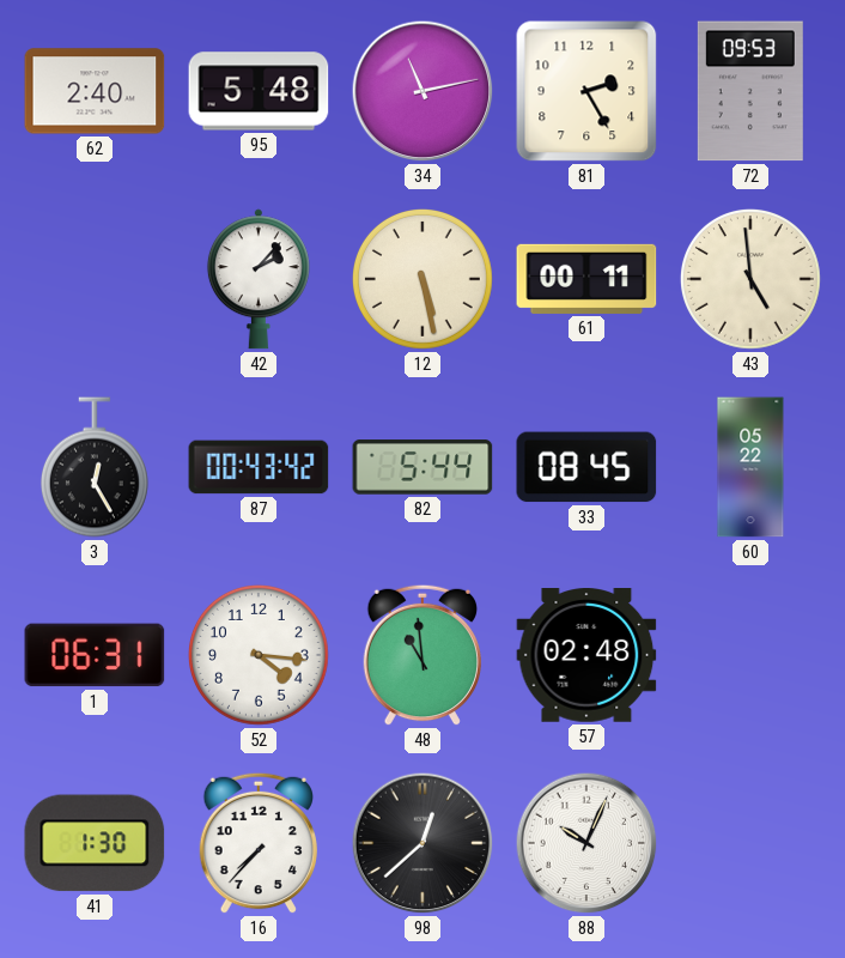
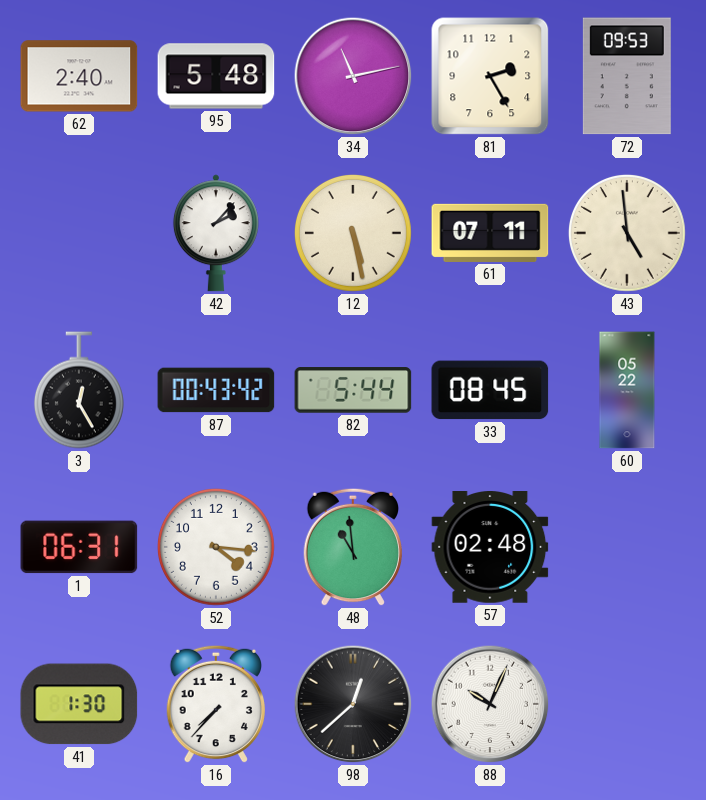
61: 00:11 -> 07:11
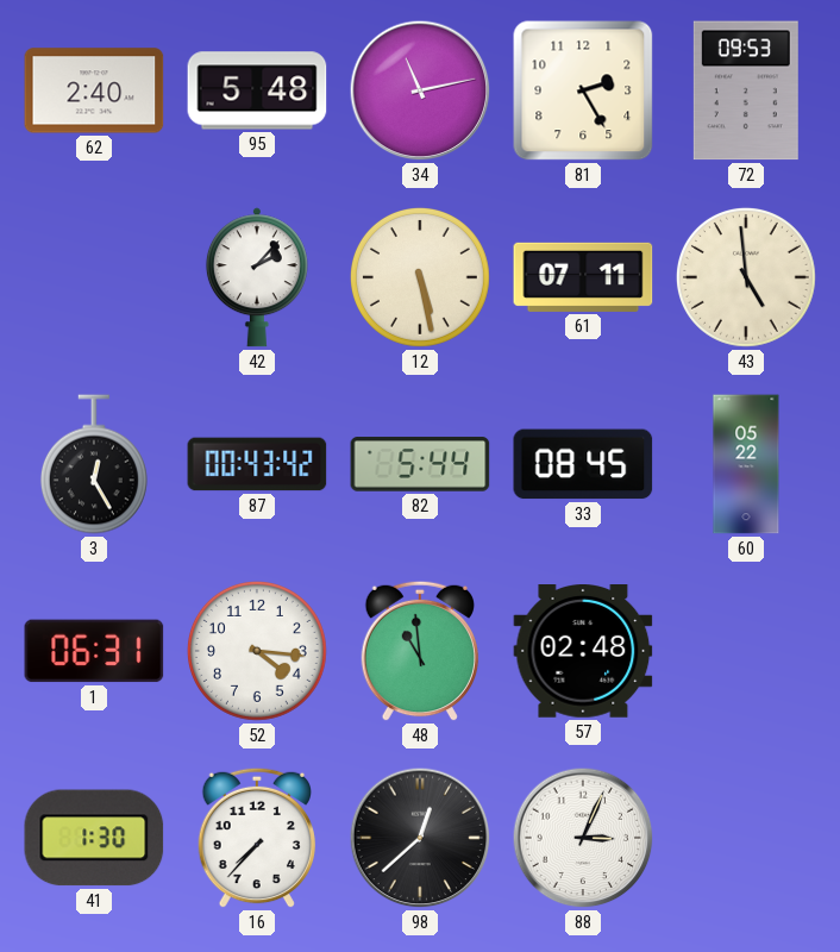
88: 10:04 -> 3:04
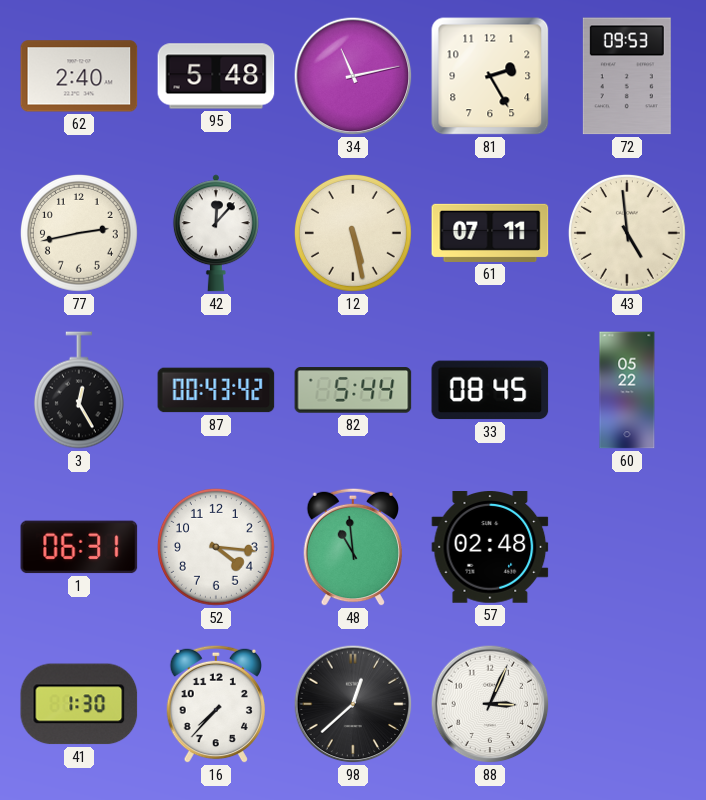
77: none -> 2:43
42: 2:07 -> 12:07
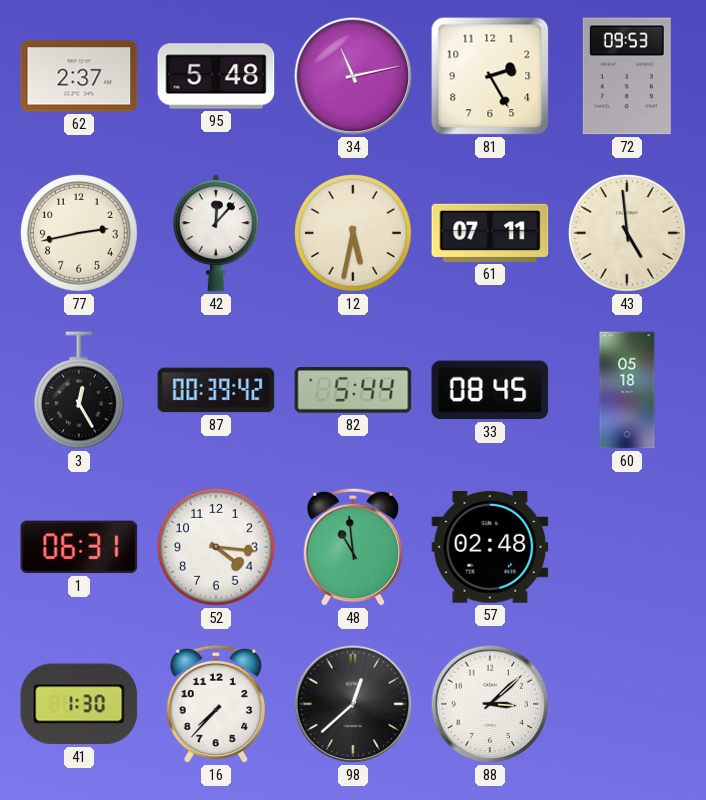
62: 2:40 -> 2:37
12: 5:28 -> 5:32
87: 00:43 -> 00:39
60: 05:22 -> 05:18
88: 3:04 -> 3:08
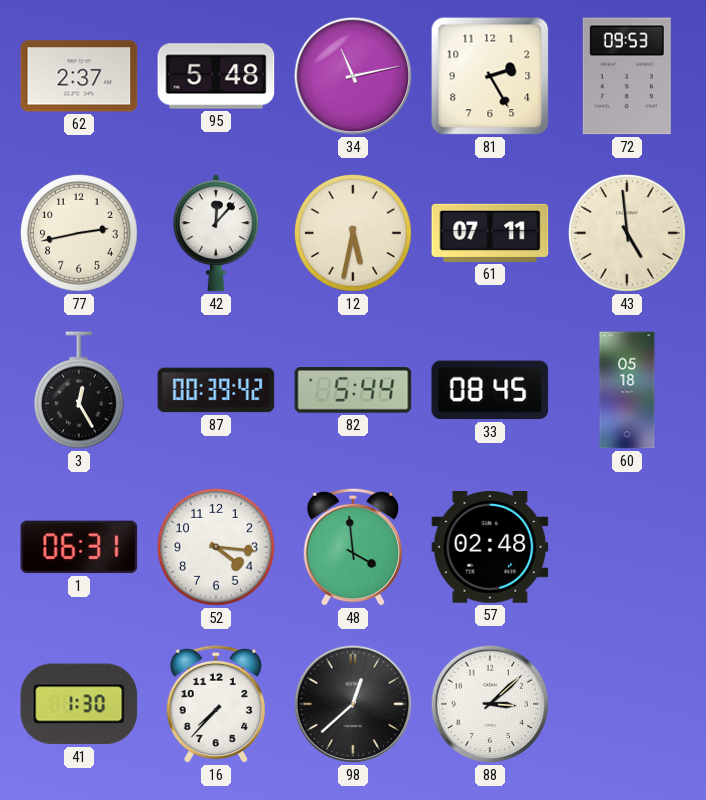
48: 10:59 -> 3:59
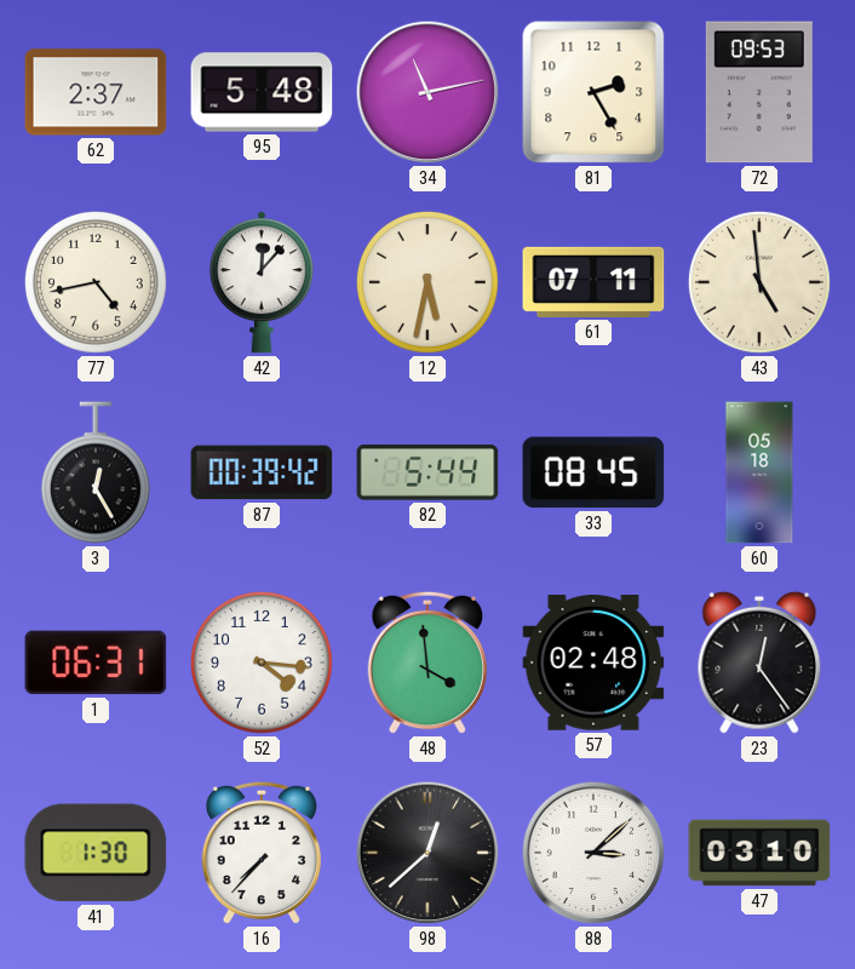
77: 2:43 -> 4:43
23: none -> 12:24
47: none -> 03:10
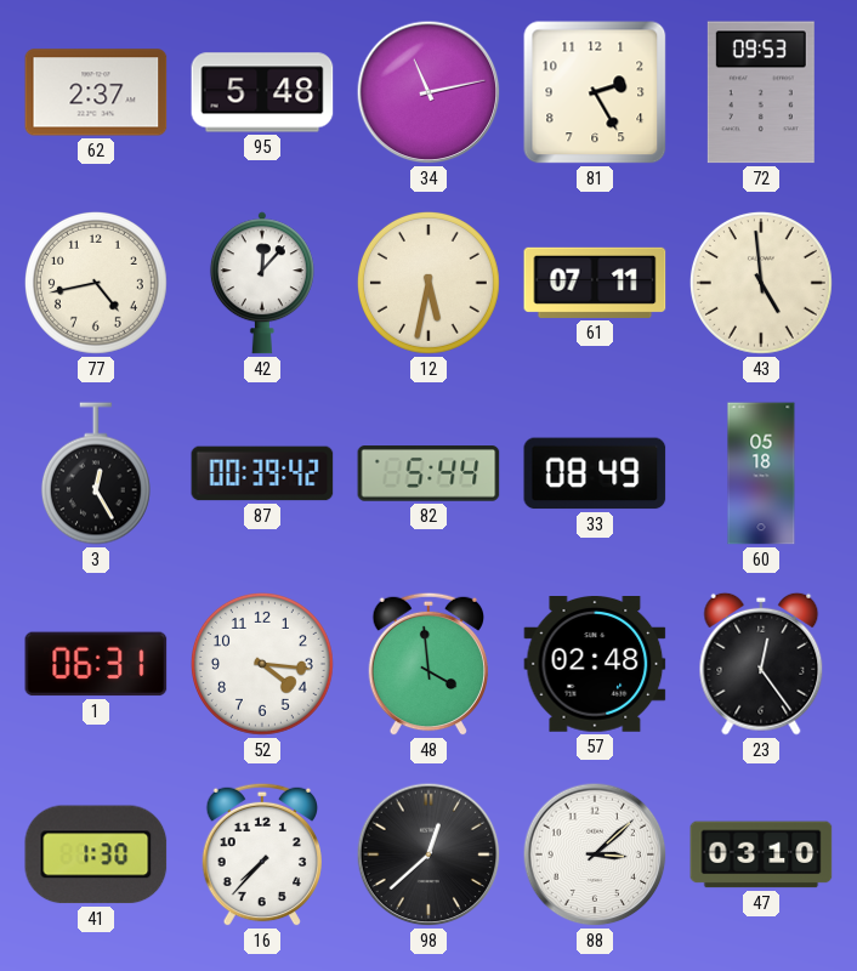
33: 08:45 -> 08:49
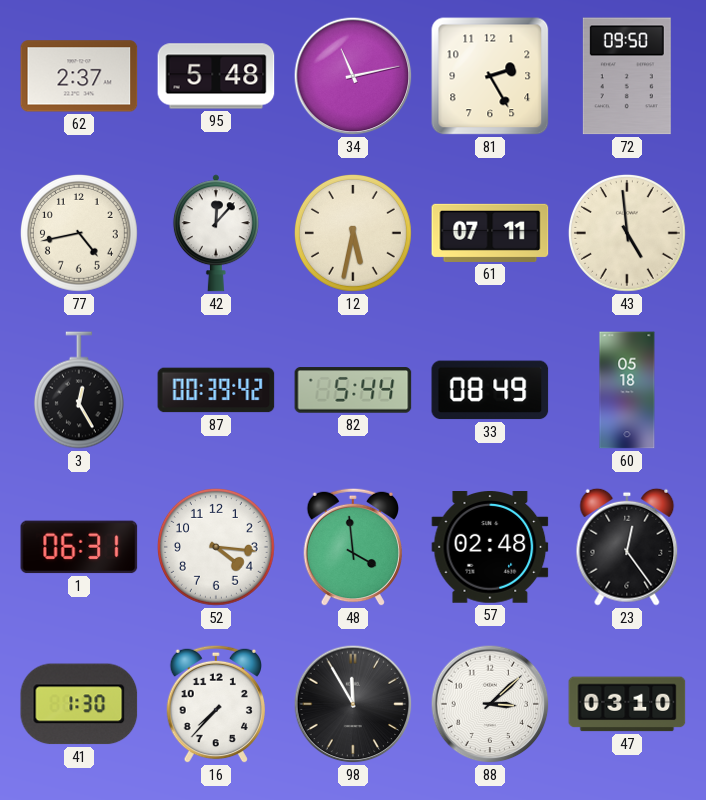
72: 09:53 -> 09:50
98: 12:38 -> 11:55
